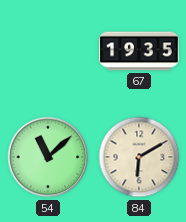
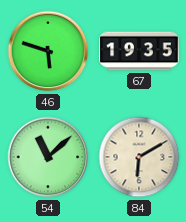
46: none -> 5:48
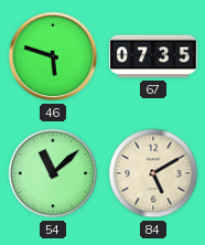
67: 19:35 -> 07:35
84: 6:10 -> 5:10
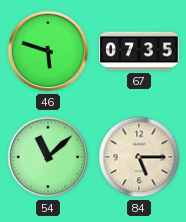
84: 5:10 -> 5:15
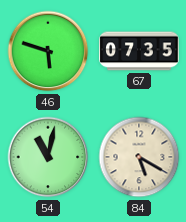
54: 11:08 -> 11:02
84: 5:15 -> 5:20
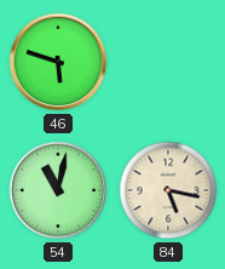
67: 07:35 -> none
84: 5:20 -> 5:17
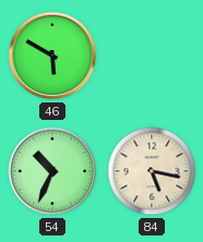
46: 5:48 -> 5:50
54: 11:02 -> 10:34
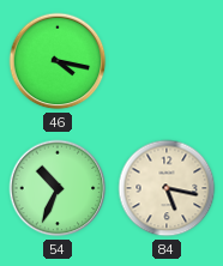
46: 5:50 -> 4:17
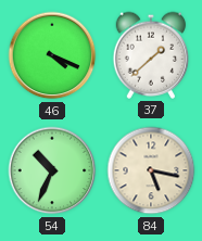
46: 4:17 -> 4:19
37: none -> 1:38
